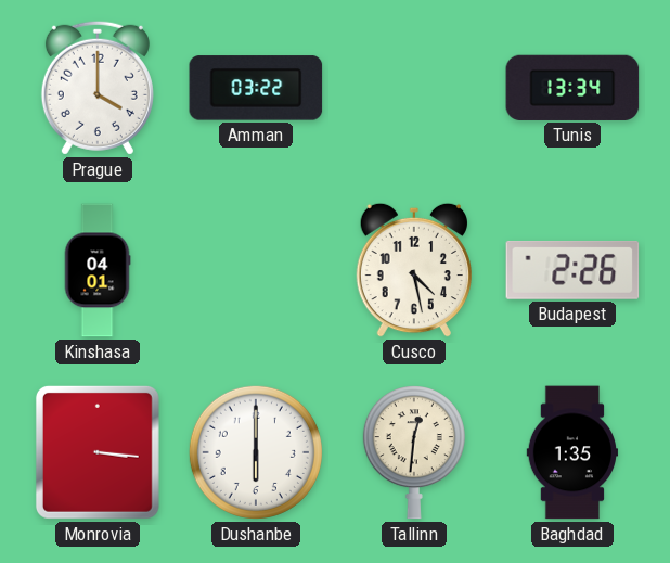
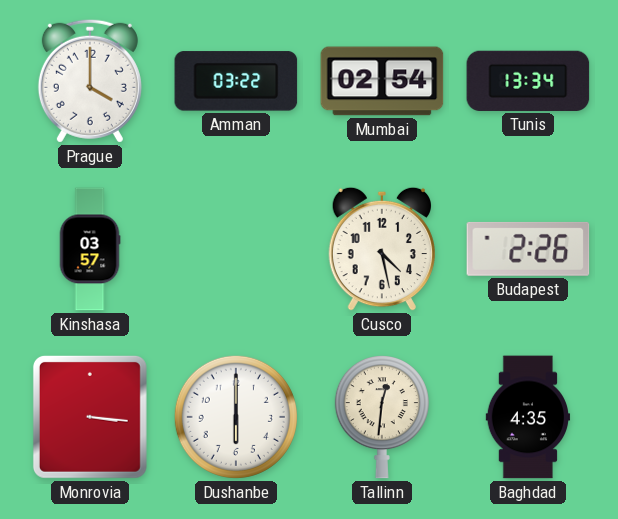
Mumbai: none -> 02:54
Kinshasa: 04:01 -> 03:57
Baghdad: 1:35 -> 4:35
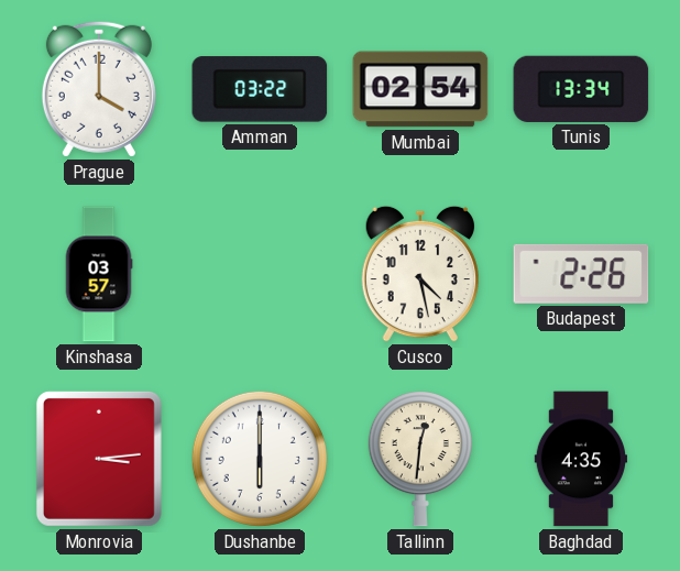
Monrovia: 3:16 -> 3:14
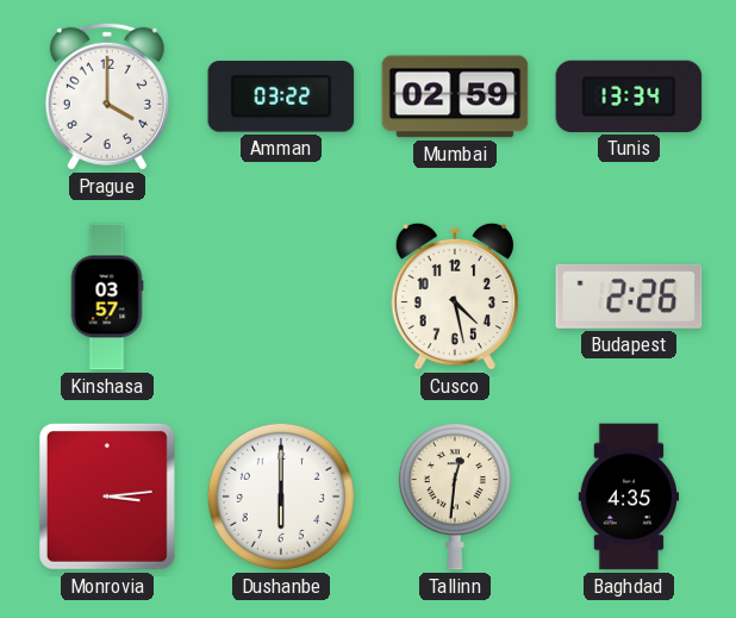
Mumbai: 02:54 -> 02:59
